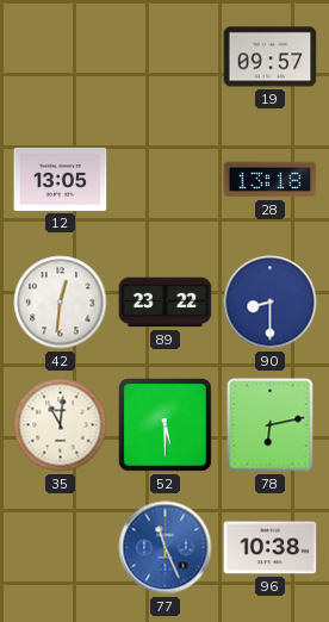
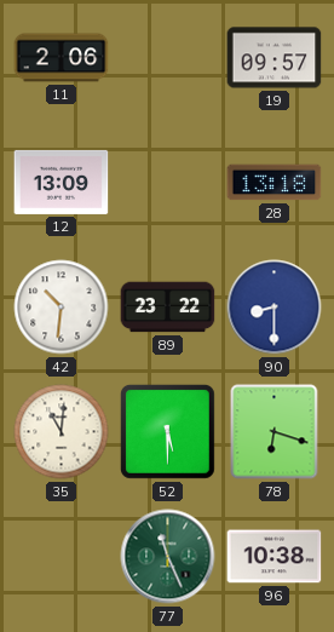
11: none -> 2:06
12: 13:05 -> 13:09
42: 12:31 -> 10:31
78: 6:13 -> 6:18
77 dial: blue -> green
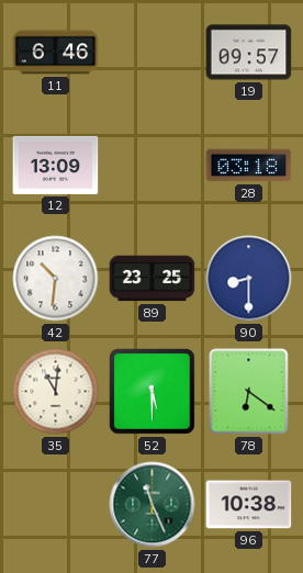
11: 2:06 -> 6:46
28: 13:18 -> 03:18
89: 23:22 -> 23:25
78: 6:18 -> 6:21
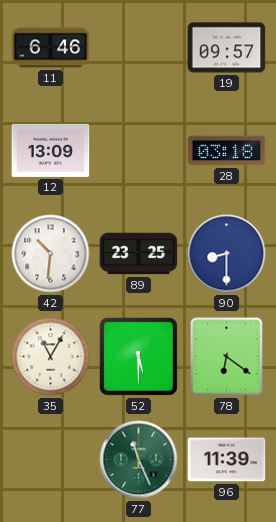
35: 11:01 -> 11:05
96: 10:38 -> 11:39
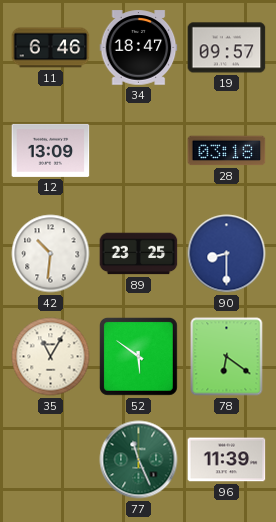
34: none -> 18:47
52: 5:30 -> 5:51
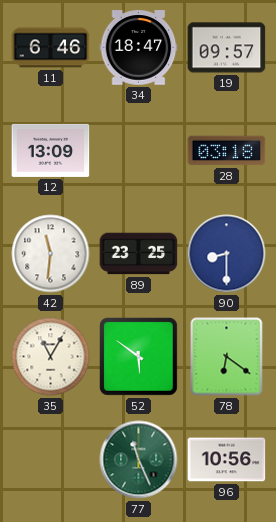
42: 10:31 -> 11:31
96: 11:39 -> 10:56
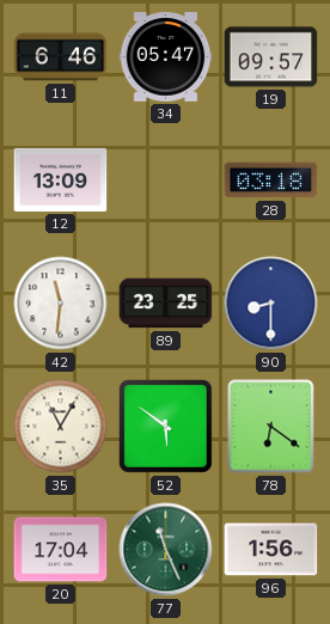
34: 18:47 -> 05:47
20: none -> 17:04
96: 10:56 -> 1:56
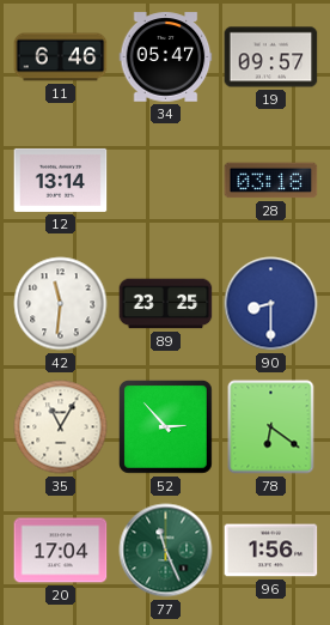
12: 13:09 -> 13:14
52: 5:51 -> 2:53
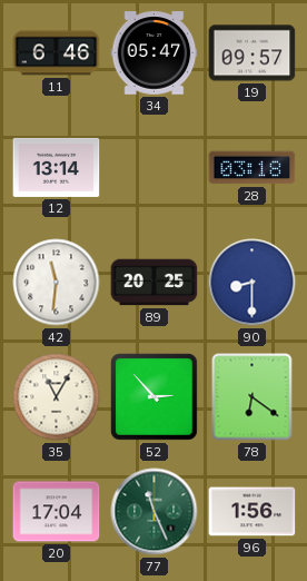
89: 23:25 -> 20:25
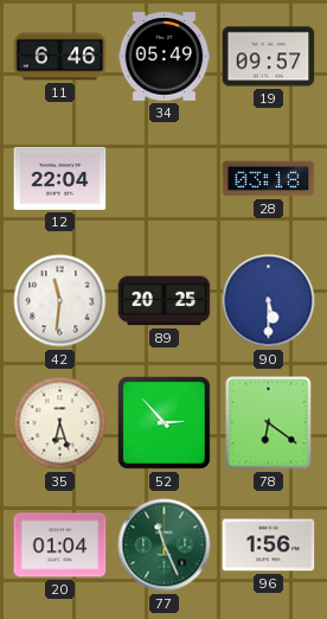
34: 05:47 -> 05:49
12: 13:14 -> 22:04
90: 8:30 -> 5:30
35: 11:05 -> 6:27
20: 17:04 -> 01:04
